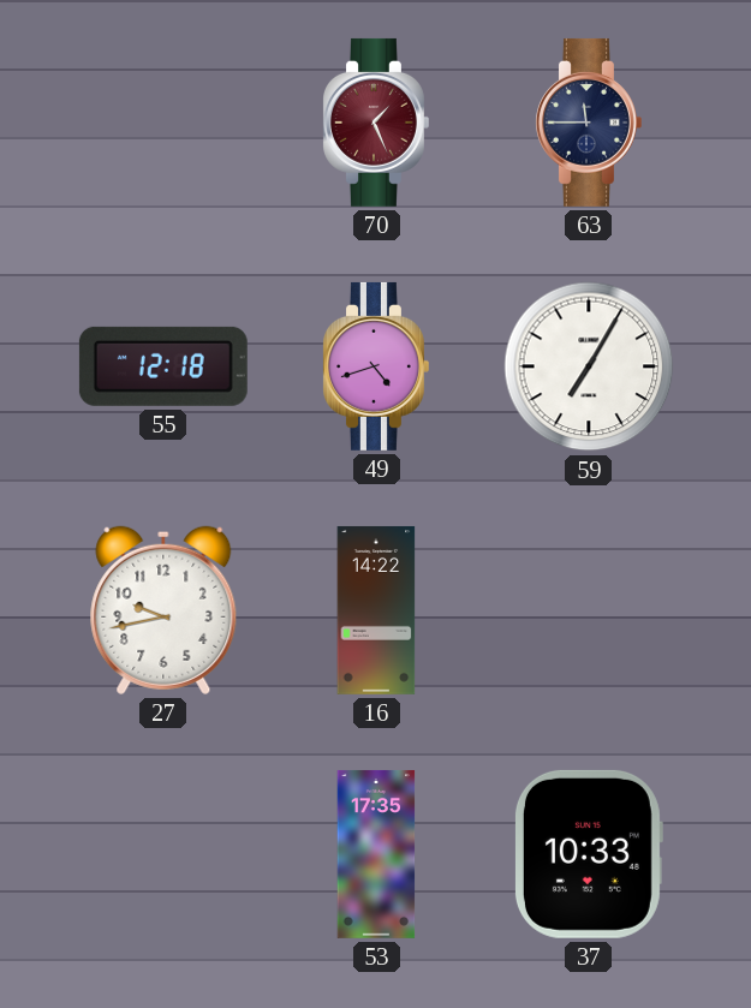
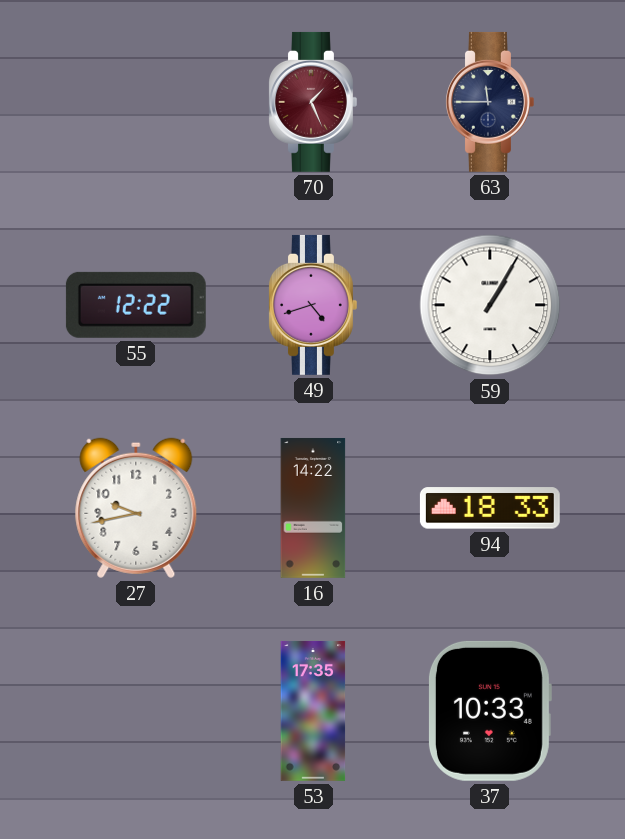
55: 12:18 -> 12:22
59: 7:05 -> 1:05
94: none -> 18:33
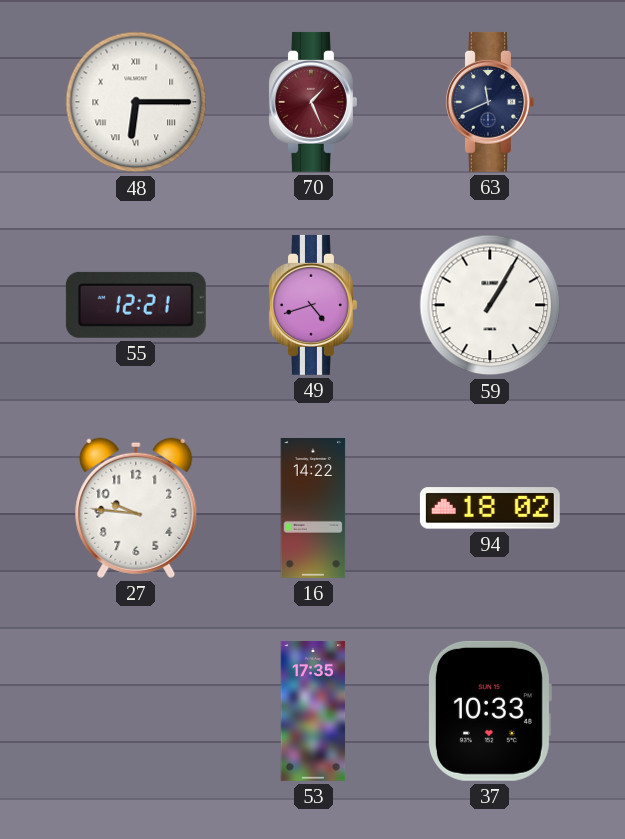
48: none -> 6:15
63: 11:45 -> 11:41
55: 12:22 -> 12:21
27: 9:43 -> 9:46
94: 18:33 -> 18:02
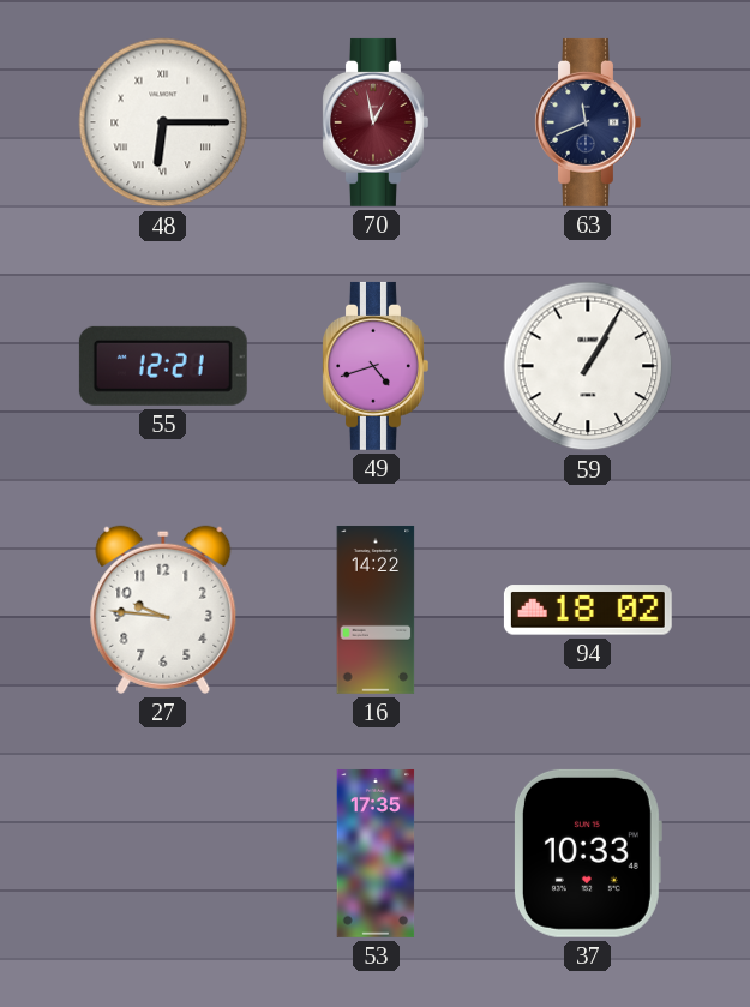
70: 1:26 -> 12:58
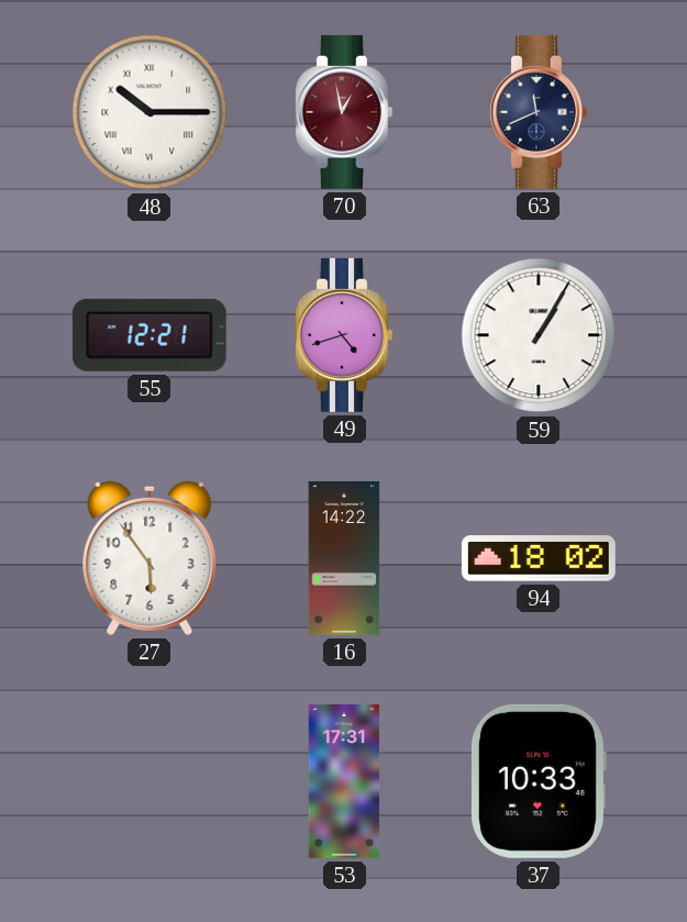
48: 6:15 -> 10:15
27: 9:46 -> 5:54
53: 17:35 -> 17:31
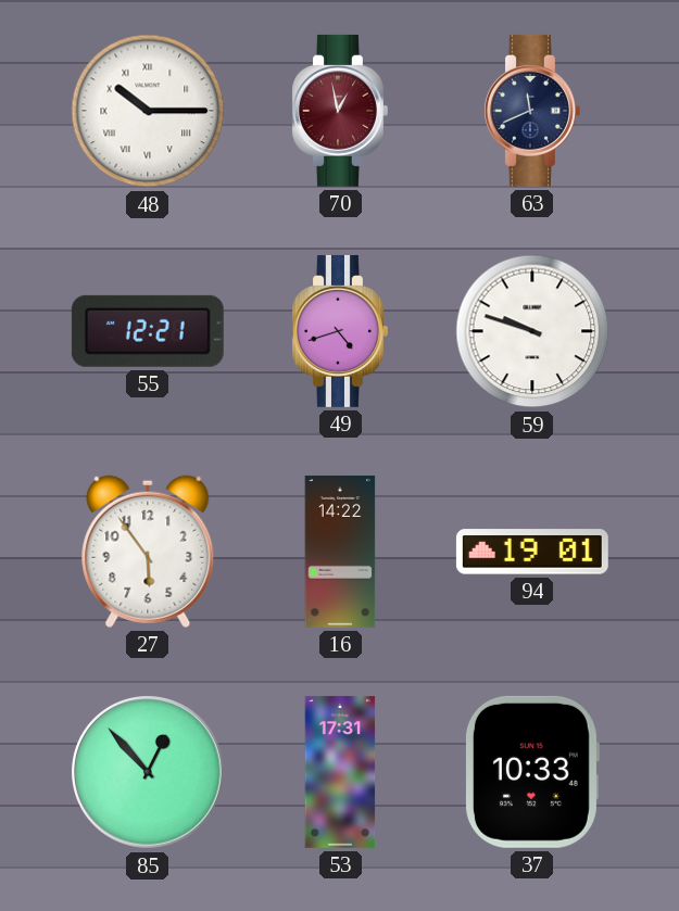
59: 1:05 -> 9:48
94: 18:02 -> 19:01
85: none -> 12:53
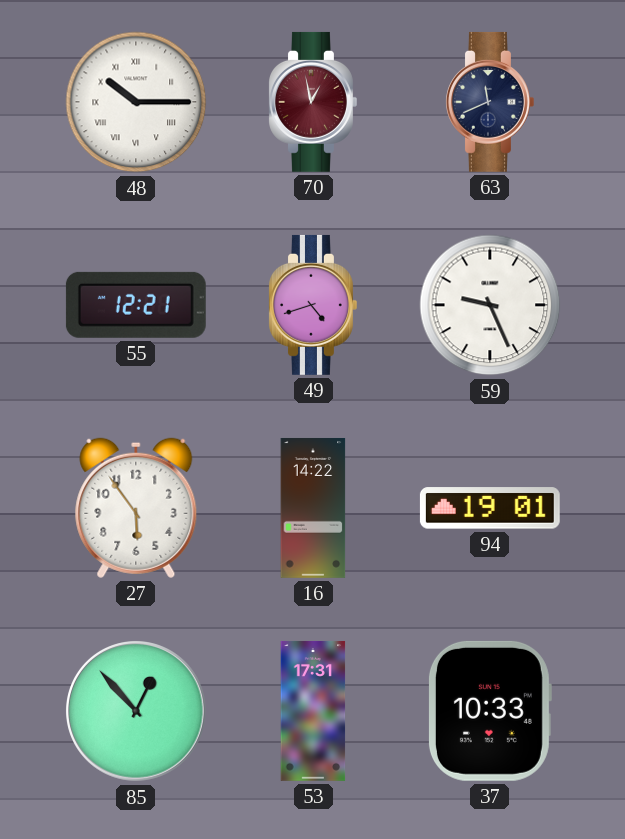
59: 9:48 -> 9:26
